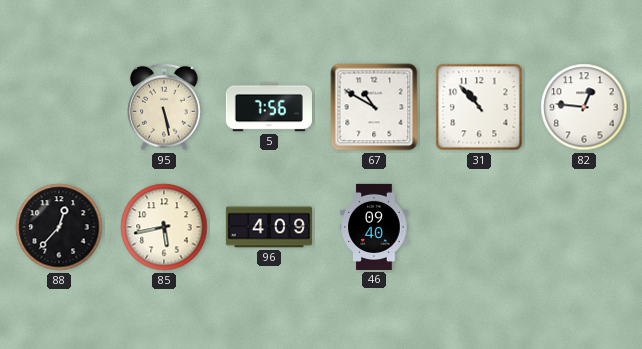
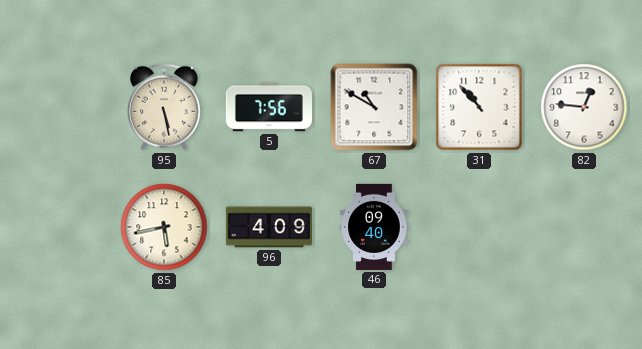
88: 12:37 -> none
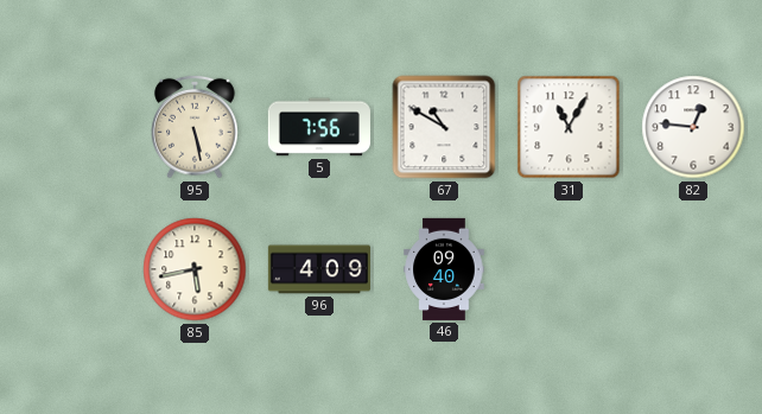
31: 10:53 -> 11:05
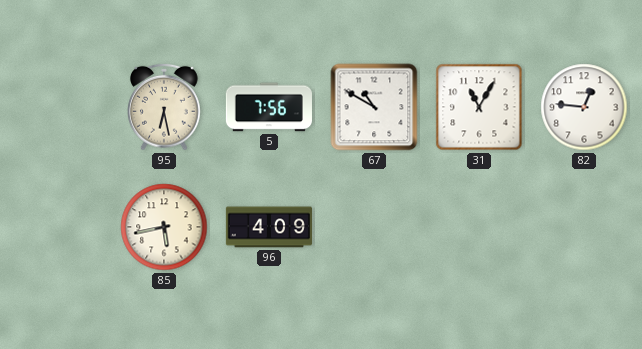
95: 5:28 -> 6:28
46: 09:40 -> none
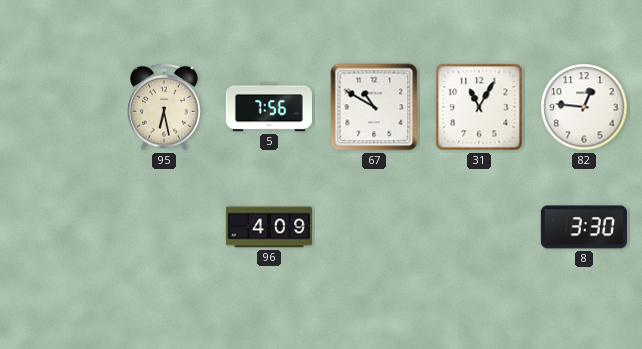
85: 5:43 -> none
8: none -> 3:30
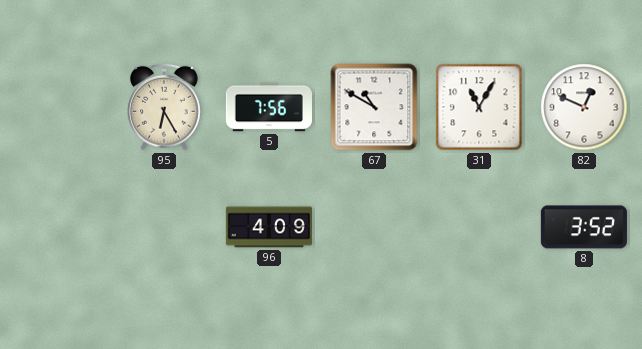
95: 6:28 -> 6:25
82: 12:46 -> 12:49
8: 3:30 -> 3:52
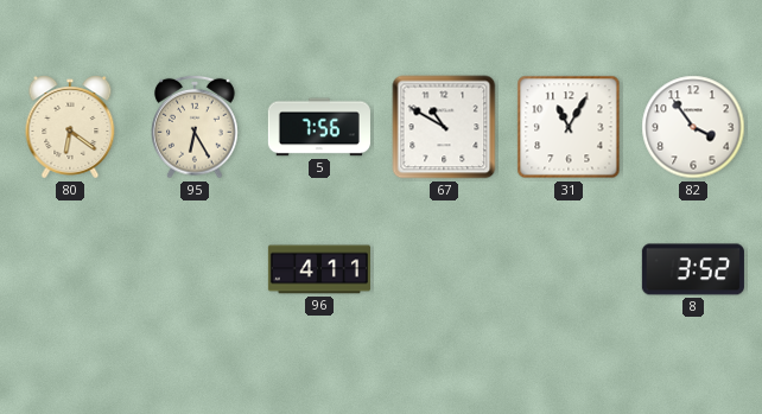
80: none -> 6:21
82: 12:49 -> 3:54
96: 4:09 -> 4:11
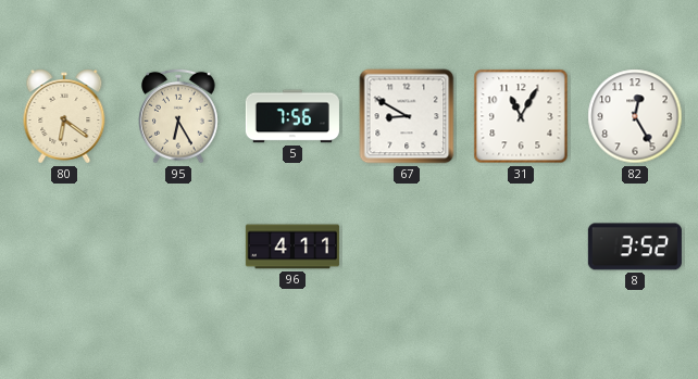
67: 10:50 -> 8:50
82: 3:54 -> 12:25
